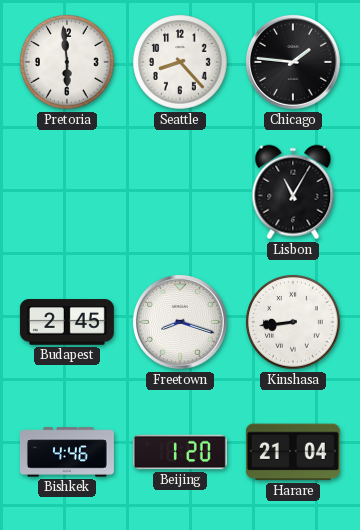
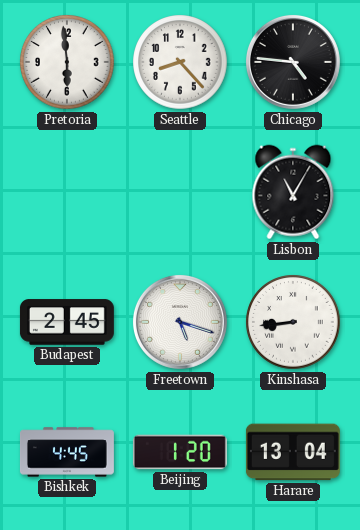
Chicago: 1:46 -> 4:46
Freetown: 8:18 -> 5:18
Bishkek: 4:46 -> 4:45
Harare: 21:04 -> 13:04
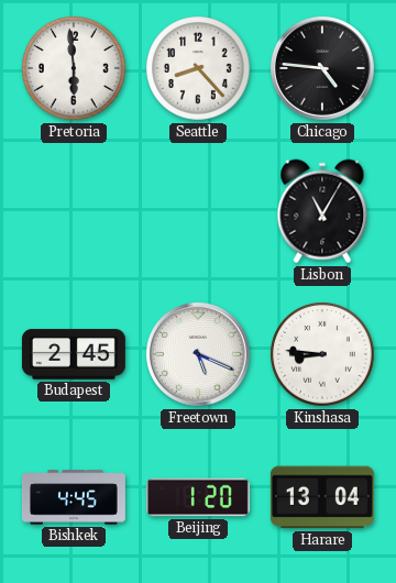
Freetown: 5:18 -> 5:19
Kinshasa: 8:44 -> 8:46
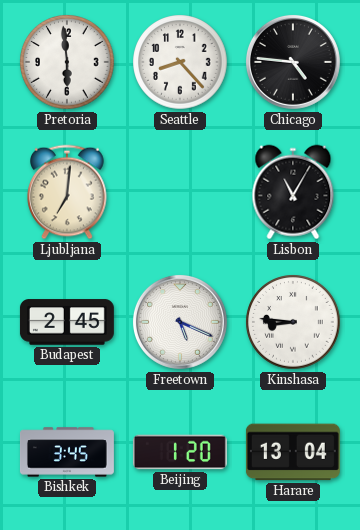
Ljubljana: none -> 7:01
Bishkek: 4:45 -> 3:45
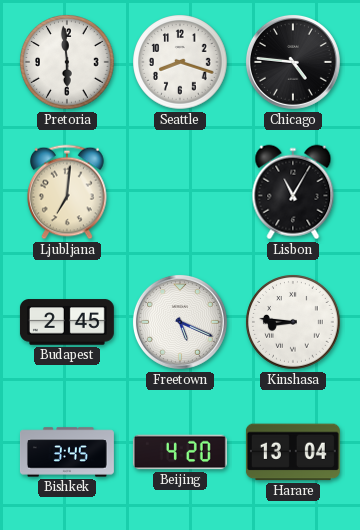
Seattle: 8:23 -> 8:18
Beijing: 1:20 -> 4:20
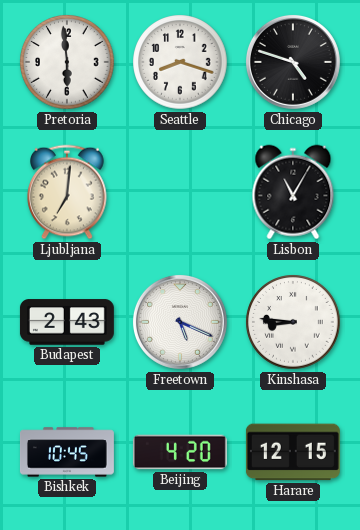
Chicago: 4:46 -> 4:48
Budapest: 2:45 -> 2:43
Bishkek: 3:45 -> 10:45
Harare: 13:04 -> 12:15
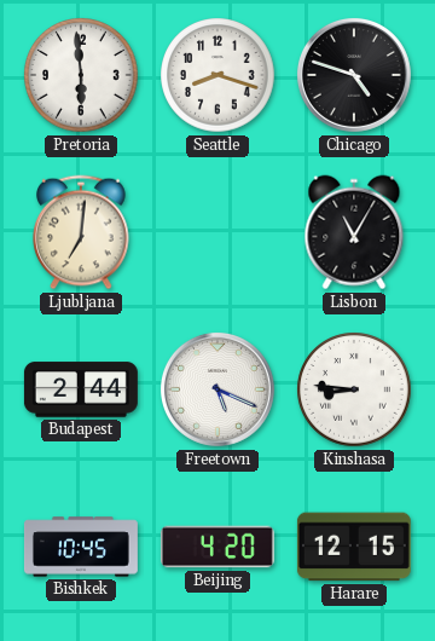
Budapest: 2:43 -> 2:44
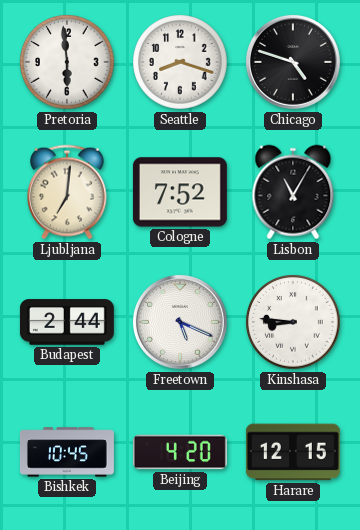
Cologne: none -> 7:52
